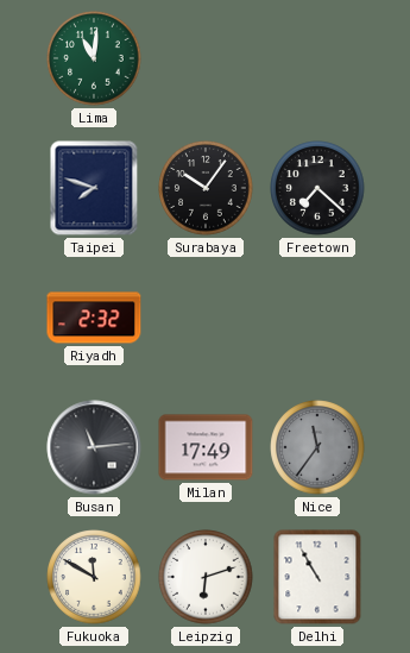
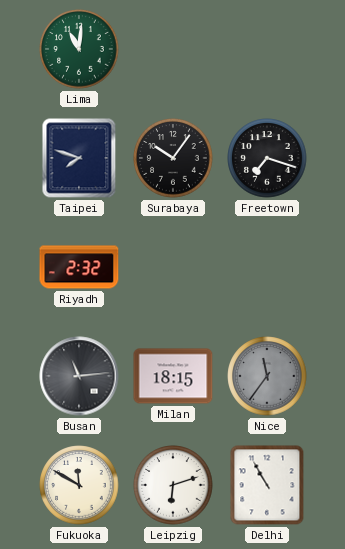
Freetown: 7:22 -> 7:18
Milan: 17:49 -> 18:15
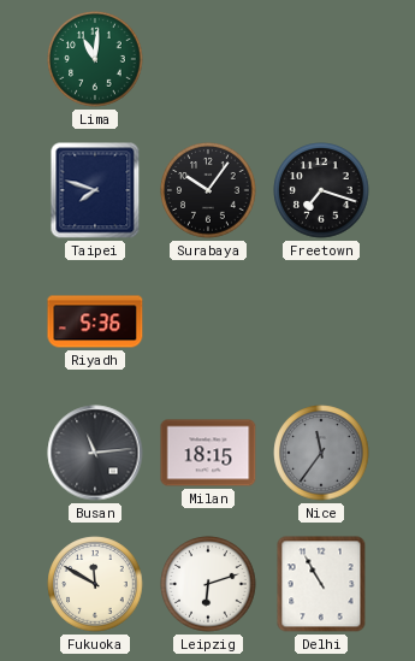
Riyadh: 2:32 -> 5:36
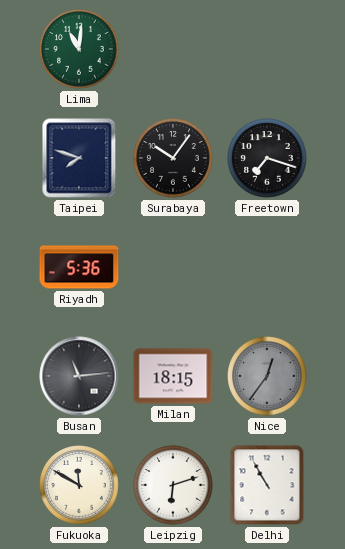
Nice: 11:36 -> 12:36
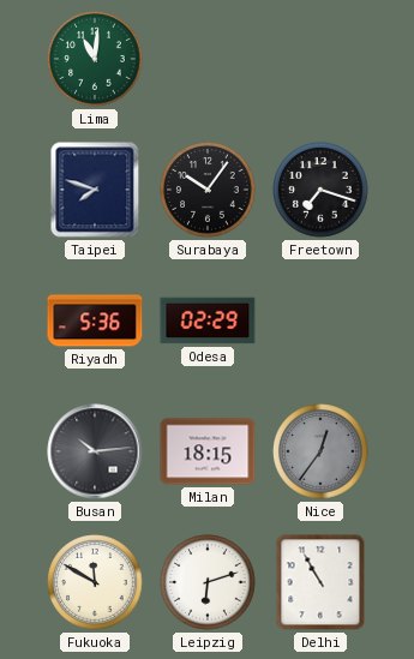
Odesa: none -> 02:29
Busan: 11:14 -> 10:14
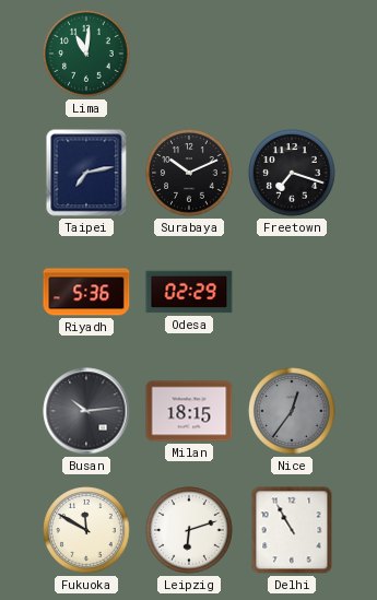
Taipei: 7:48 -> 7:13
Surabaya: 10:06 -> 10:11
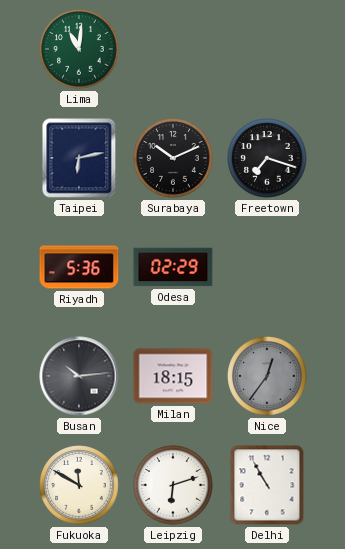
Taipei: 7:13 -> 6:13
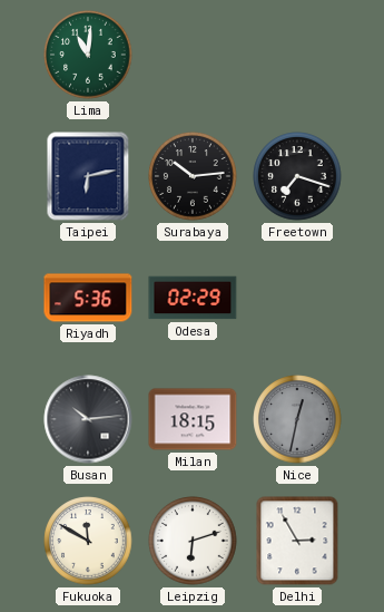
Surabaya: 10:11 -> 10:14
Nice: 12:36 -> 12:32
Delhi: 10:55 -> 2:55
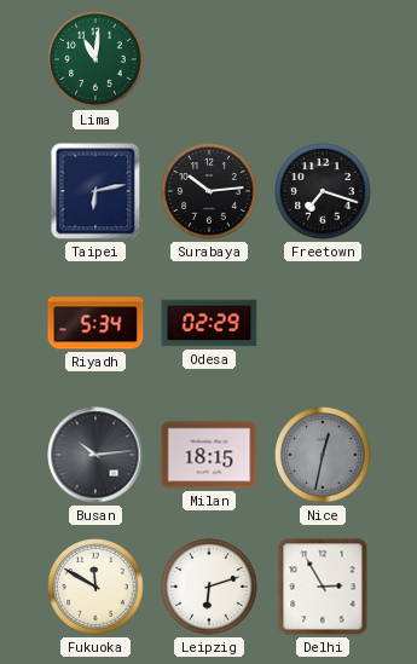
Riyadh: 5:36 -> 5:34
